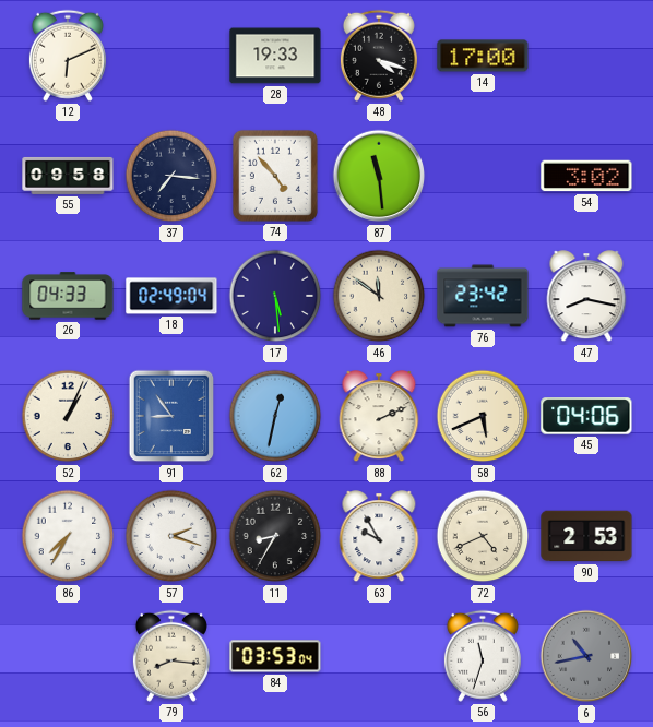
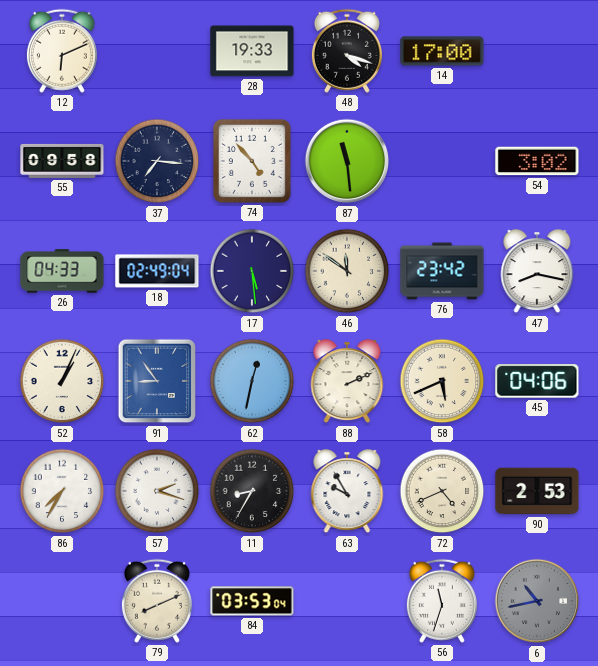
79: 8:16 -> 8:11
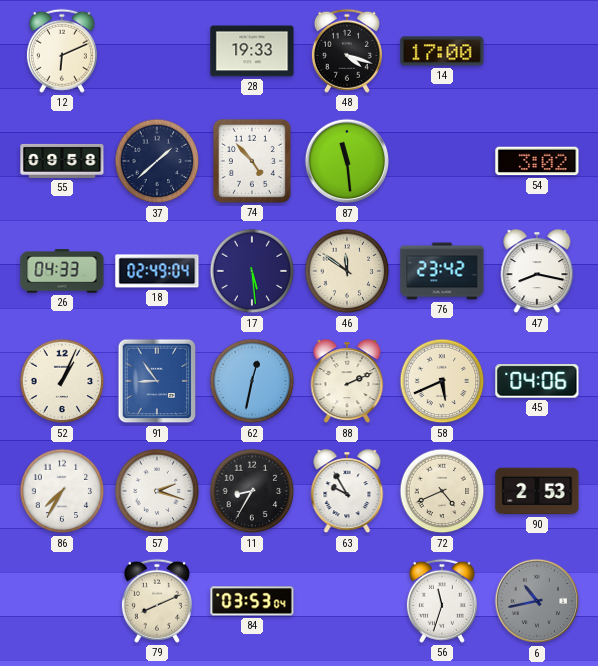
37: 7:16 -> 1:38
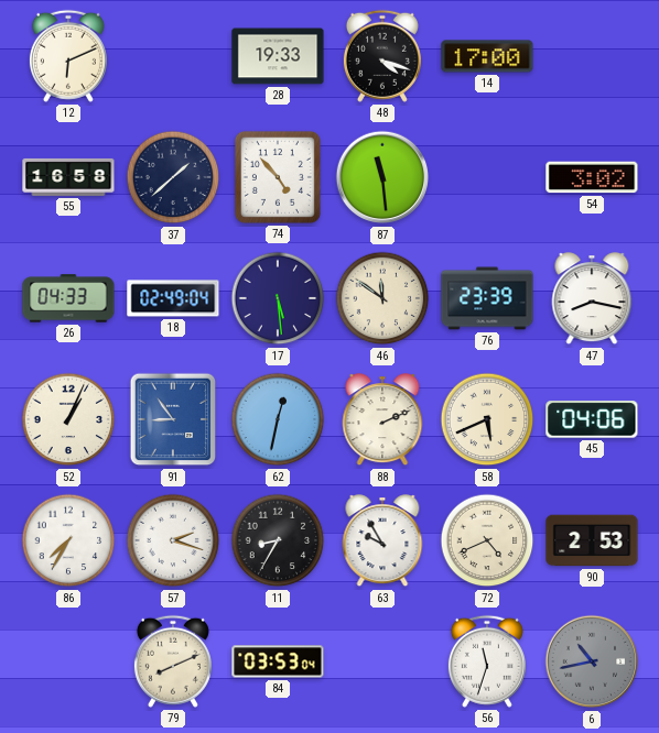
55: 09:58 -> 16:58
76: 23:42 -> 23:39
